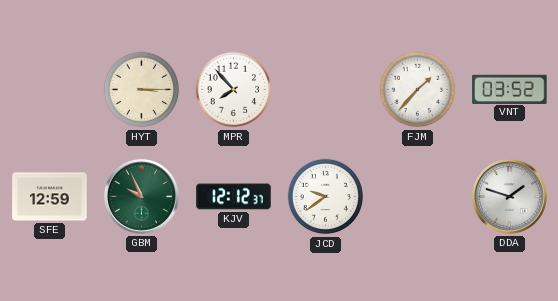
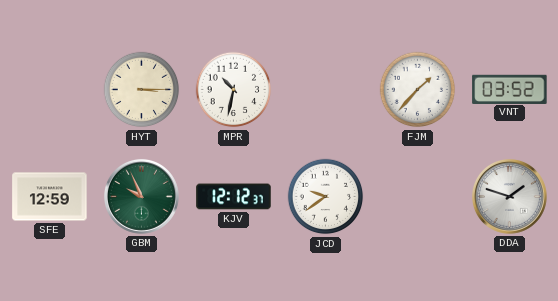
MPR: 7:53 -> 10:32
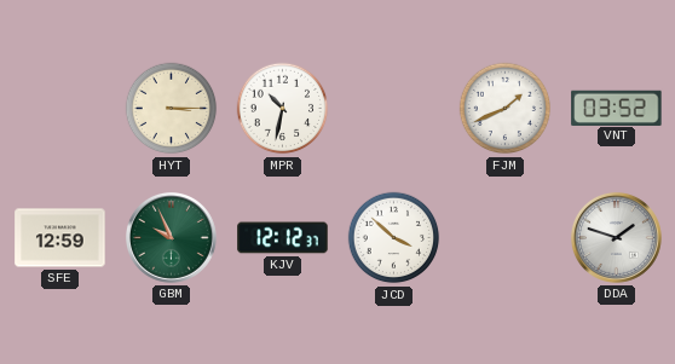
FJM: 1:37 -> 1:41
JCD: 9:39 -> 3:52
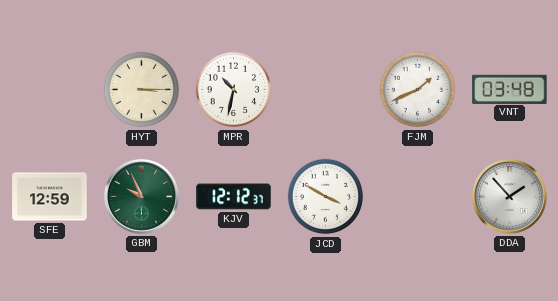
VNT: 03:52 -> 03:48
JCD: 3:52 -> 3:50
DDA: 1:48 -> 1:53
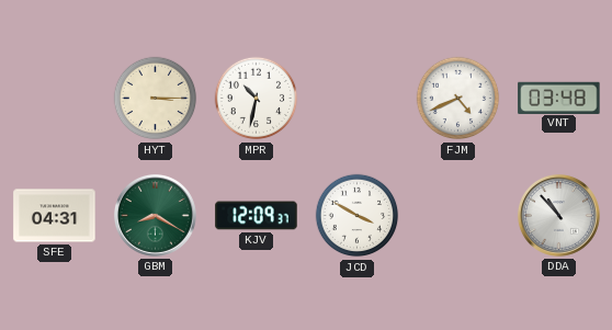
FJM: 1:41 -> 4:41
SFE: 12:59 -> 04:31
GBM: 9:56 -> 8:20
KJV: 12:12 -> 12:09
DDA: 1:53 -> 10:53
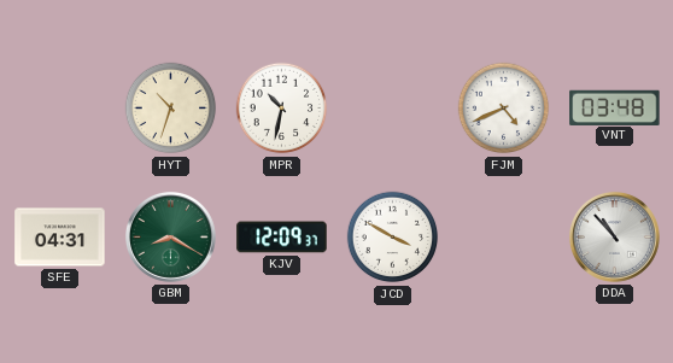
HYT: 3:15 -> 10:33
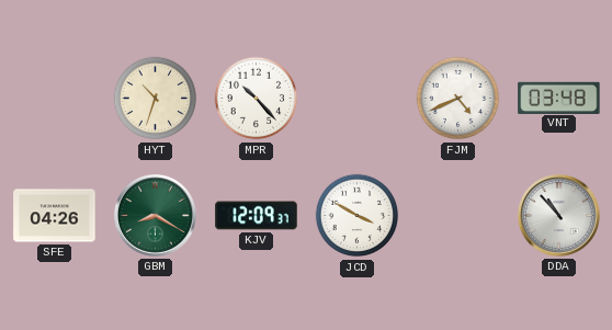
MPR: 10:32 -> 10:23
SFE: 04:31 -> 04:26
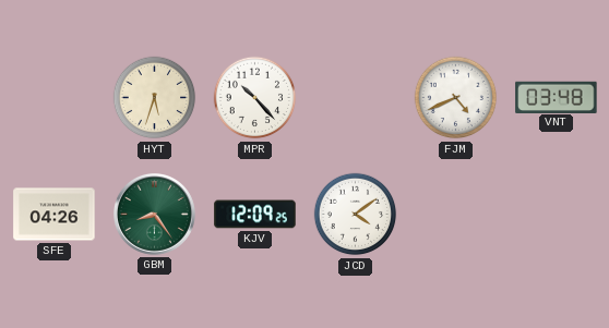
HYT: 10:33 -> 5:33
GBM: 8:20 -> 8:24
KJV: 12:09:37 -> 12:09:25
JCD: 3:50 -> 4:09
DDA: 10:53 -> none
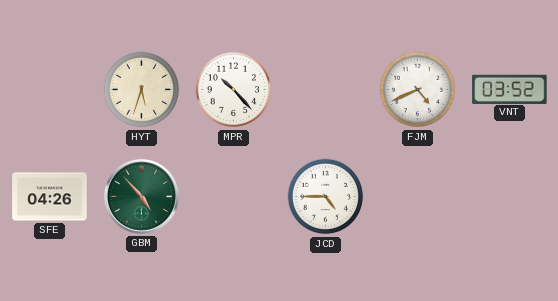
VNT: 03:48 -> 03:52
GBM: 8:24 -> 4:53
KJV: 12:09 -> none
JCD: 4:09 -> 4:45
